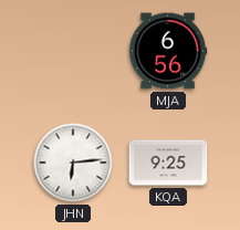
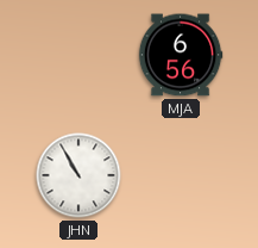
JHN: 6:14 -> 10:55
KQA: 9:25 -> none
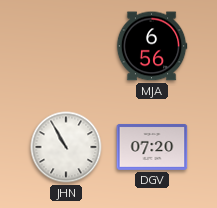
DGV: none -> 07:20
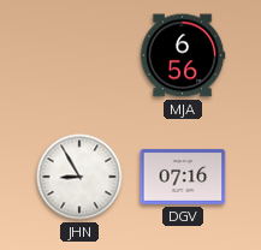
JHN: 10:55 -> 8:55
DGV: 07:20 -> 07:16
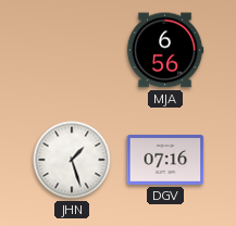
JHN: 8:55 -> 1:27
